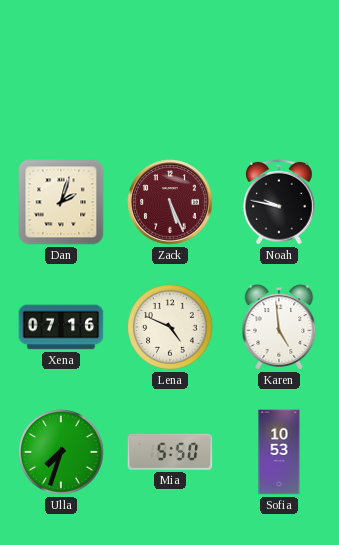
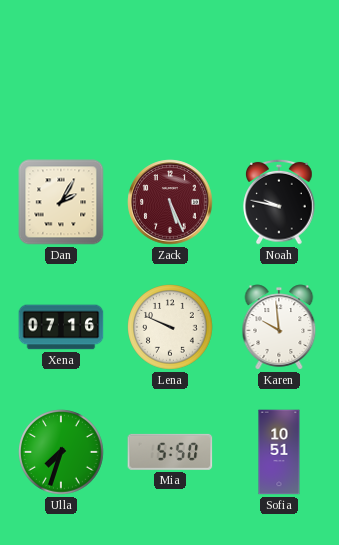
Dan: 2:03 -> 2:05
Lena: 4:49 -> 9:49
Karen: 4:59 -> 9:59
Sofia: 10:53 -> 10:51
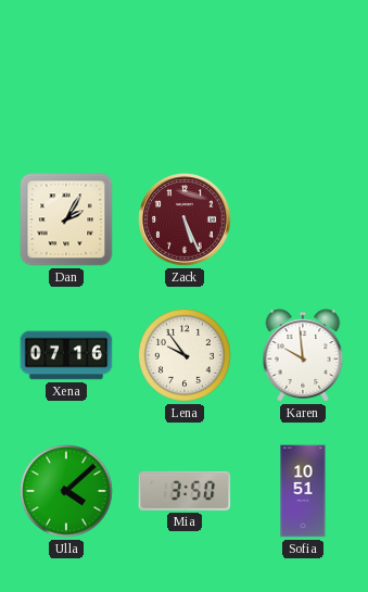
Noah: 9:47 -> none
Lena: 9:49 -> 9:54
Ulla: 7:33 -> 4:08
Mia: 5:50 -> 3:50
